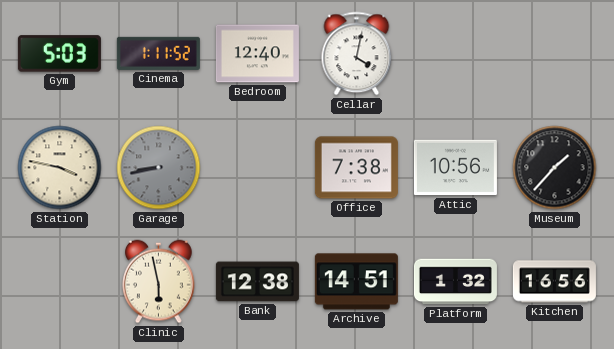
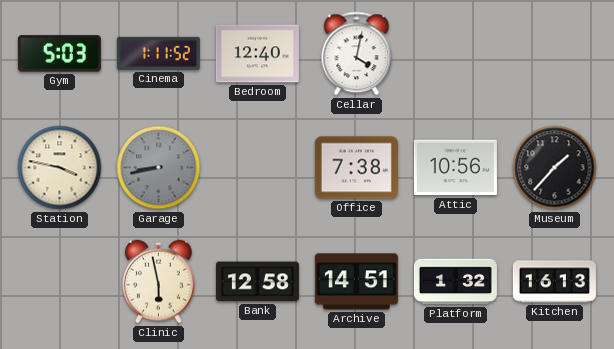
Bank: 12:38 -> 12:58
Kitchen: 16:56 -> 16:13
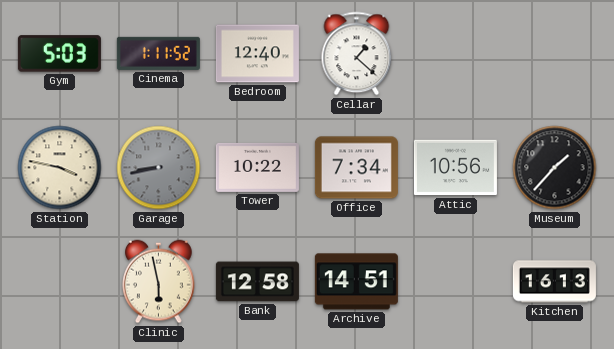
Cellar: 4:02 -> 1:22
Tower: none -> 10:22
Office: 7:38 -> 7:34
Platform: 1:32 -> none
